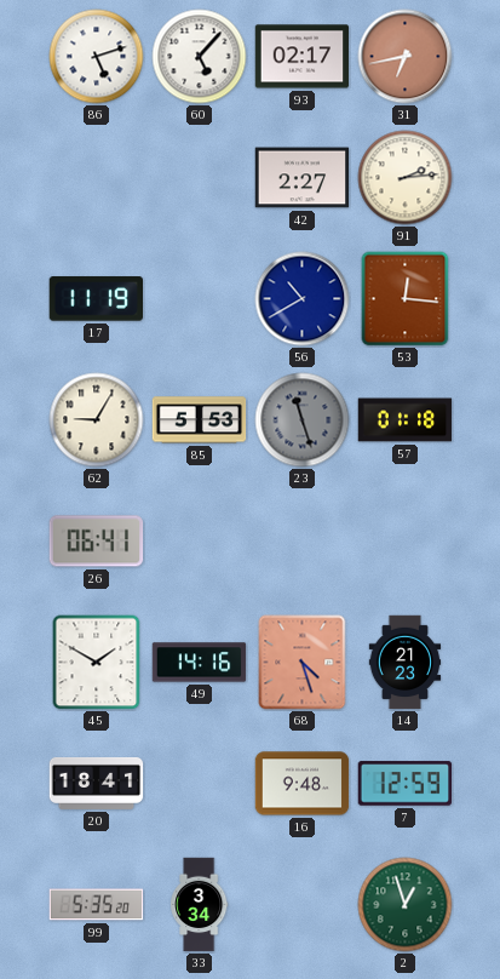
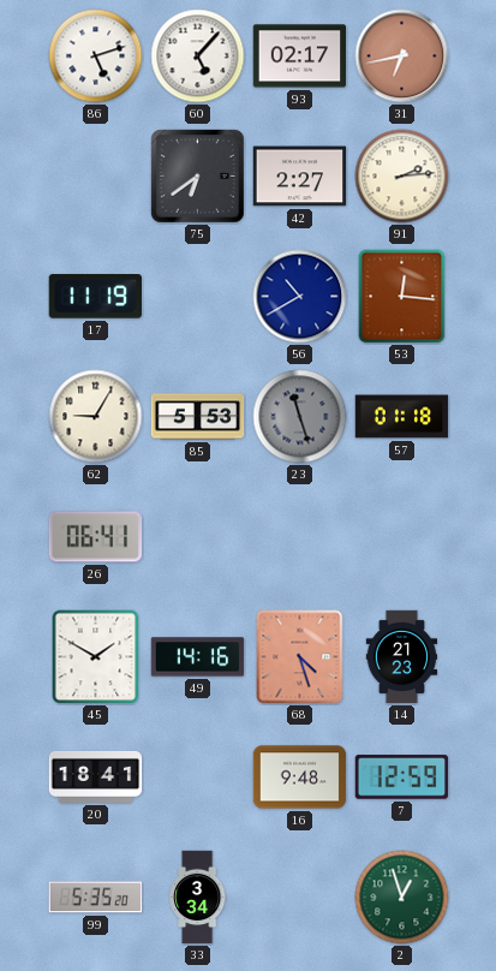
75: none -> 6:39
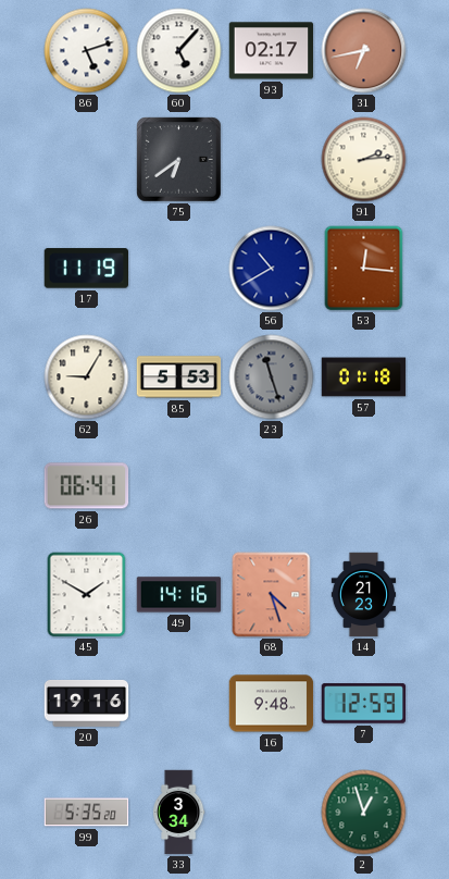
42: 2:27 -> none
20: 18:41 -> 19:16
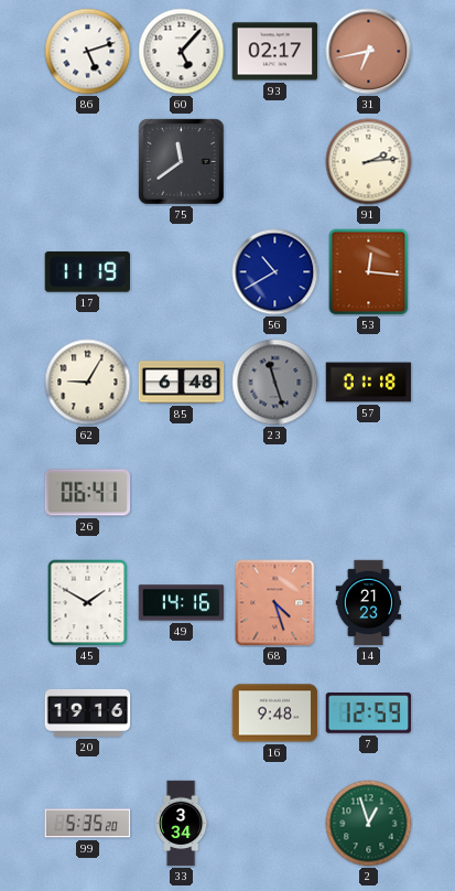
75: 6:39 -> 11:39
85: 5:53 -> 6:48
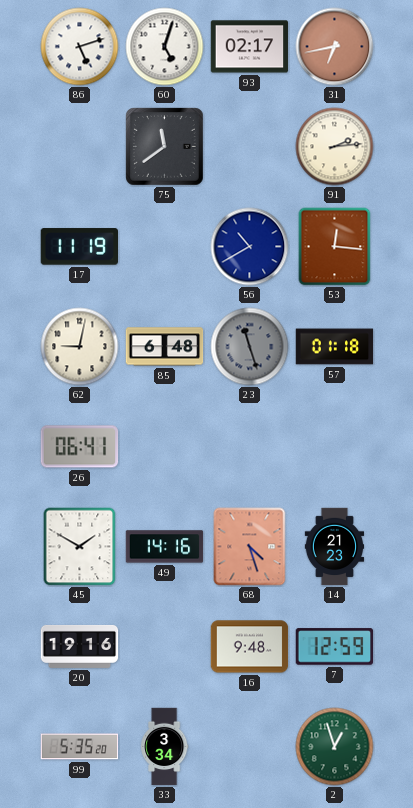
60: 5:07 -> 5:03
62: 9:05 -> 9:02
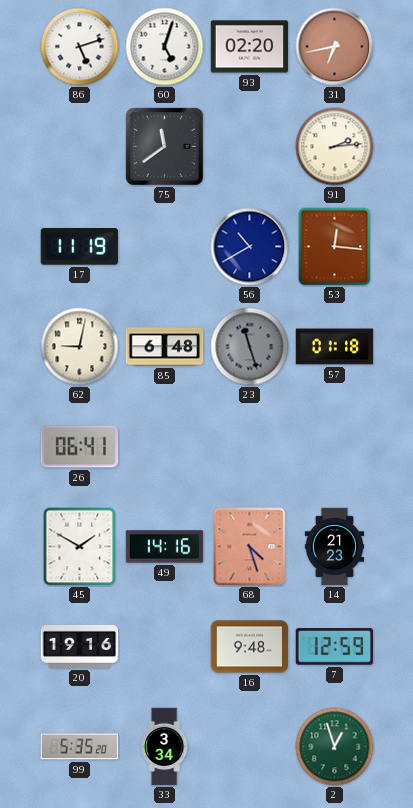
93: 02:17 -> 02:20
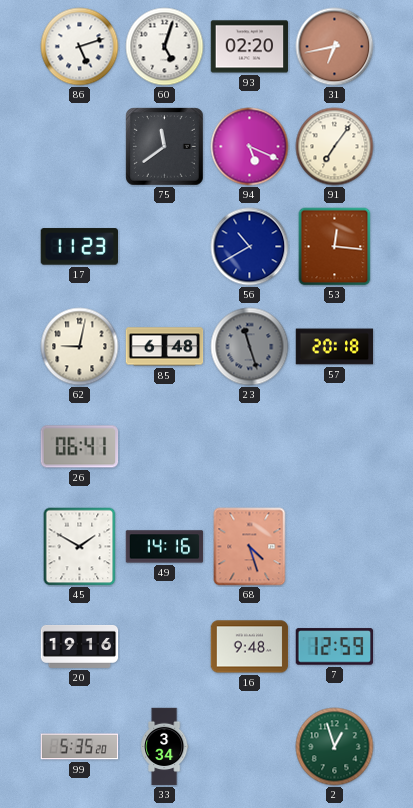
94: none -> 5:19
91: 2:14 -> 7:06
17: 11:19 -> 11:23
57: 01:18 -> 20:18
14: 21:23 -> none
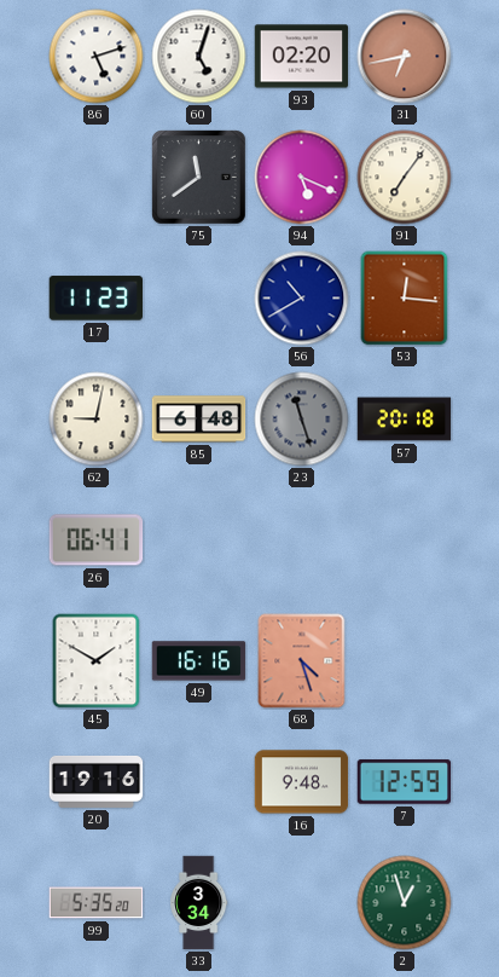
49: 14:16 -> 16:16
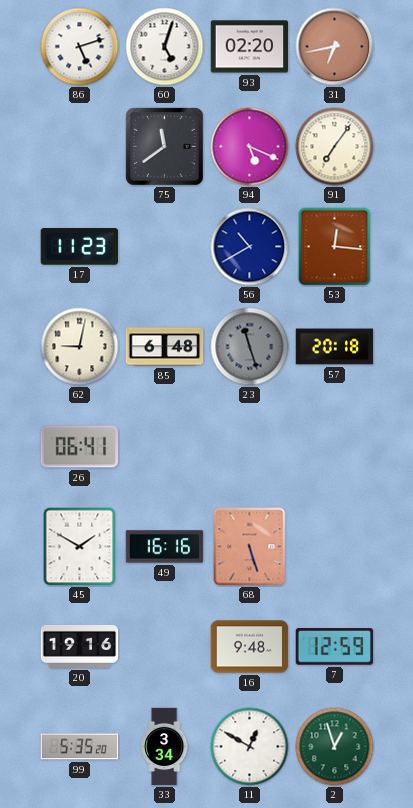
68: 4:27 -> 5:27
11: none -> 12:50
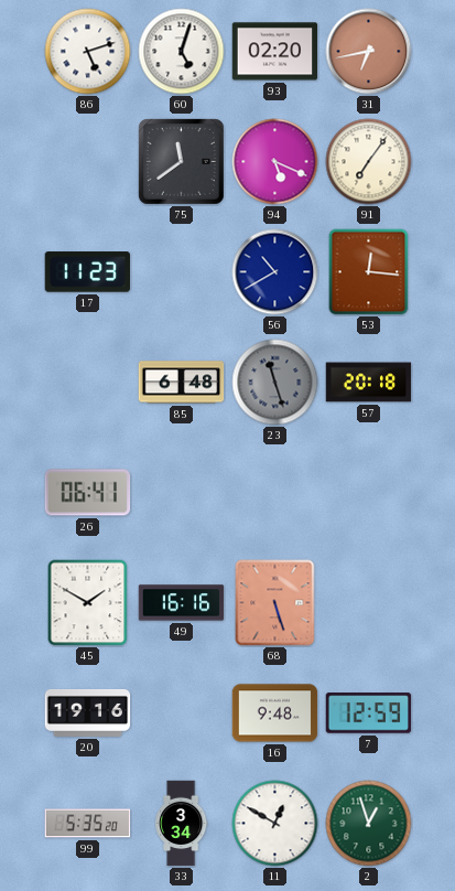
62: 9:02 -> none
